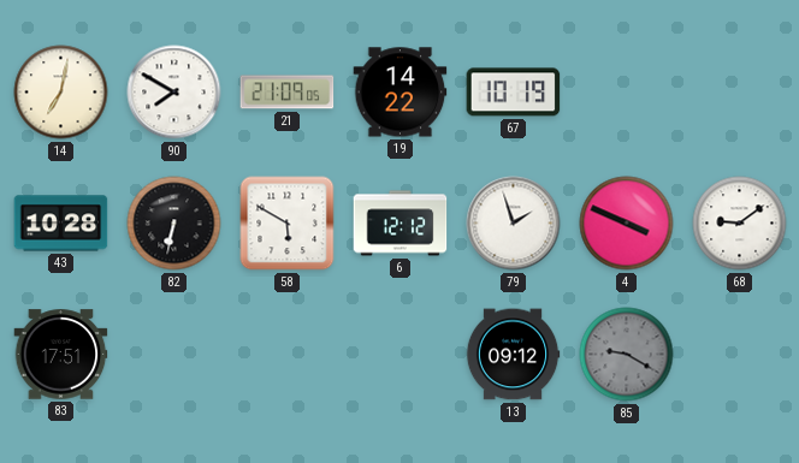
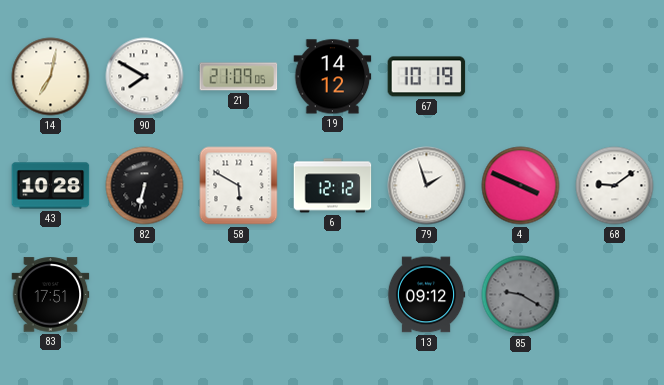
19: 14:22 -> 14:12
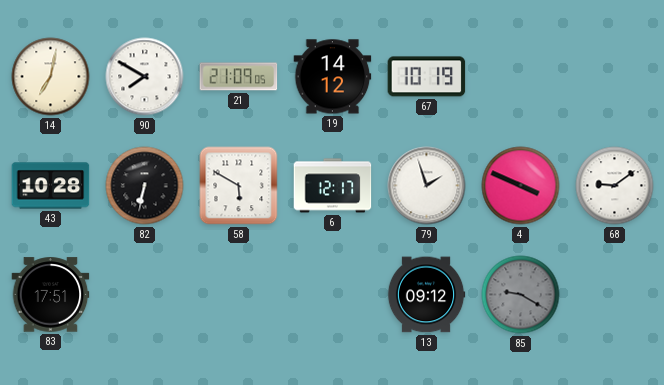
6: 12:12 -> 12:17
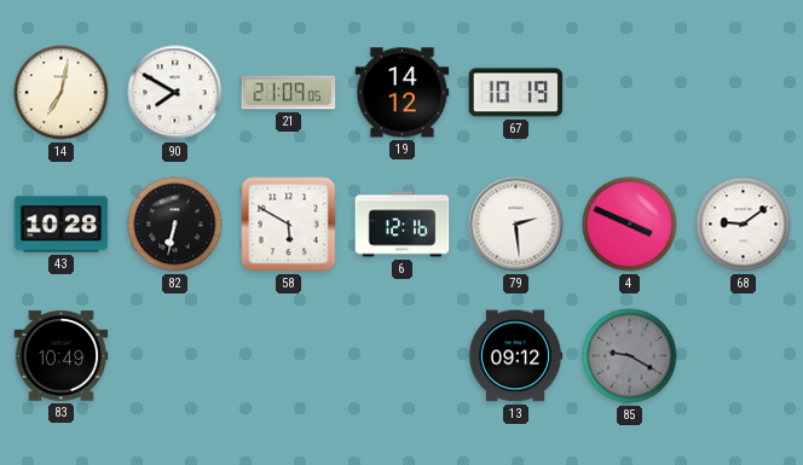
6: 12:17 -> 12:16
79: 1:57 -> 2:29
83: 17:51 -> 10:49
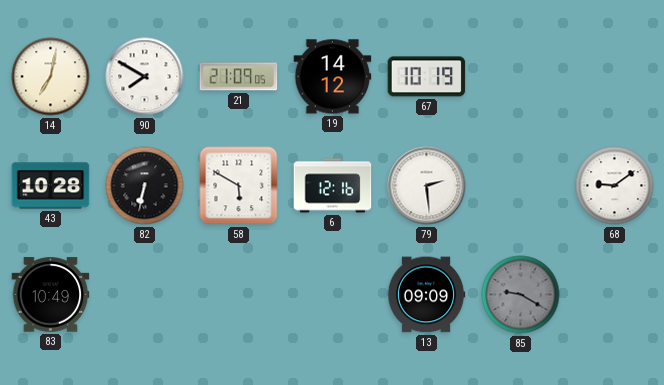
4: 3:49 -> none
13: 09:12 -> 09:09
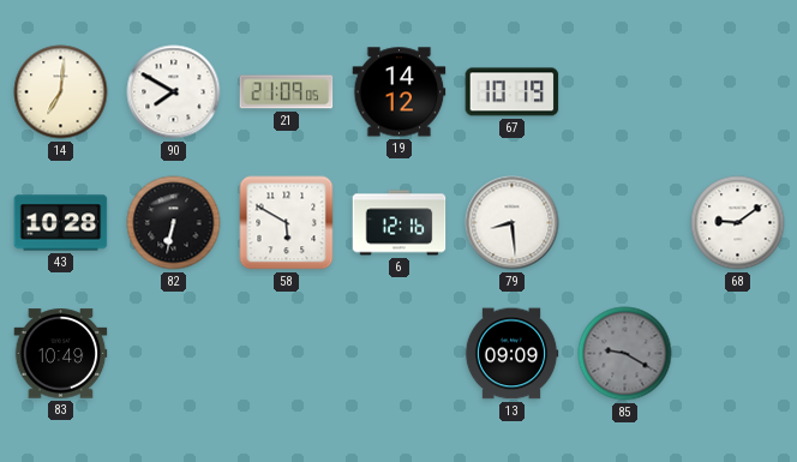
14: 7:02 -> 7:01
79: 2:29 -> 8:29
